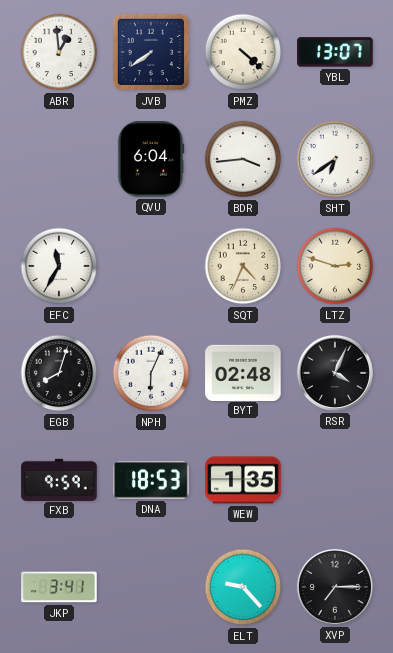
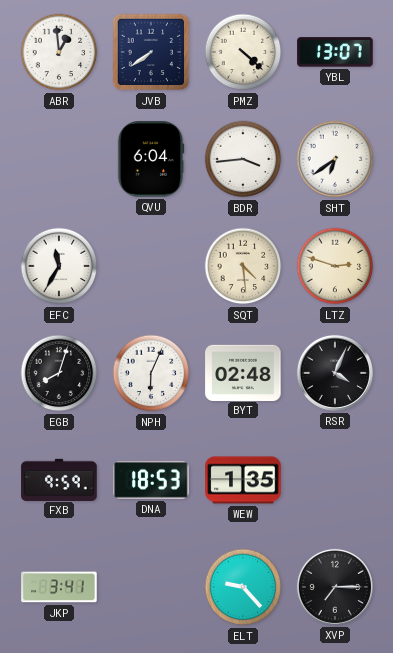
SQT: 4:34 -> 4:29
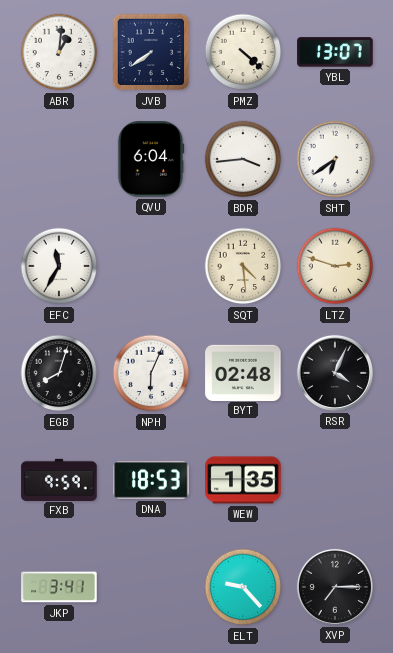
ABR: 12:59 -> 1:01
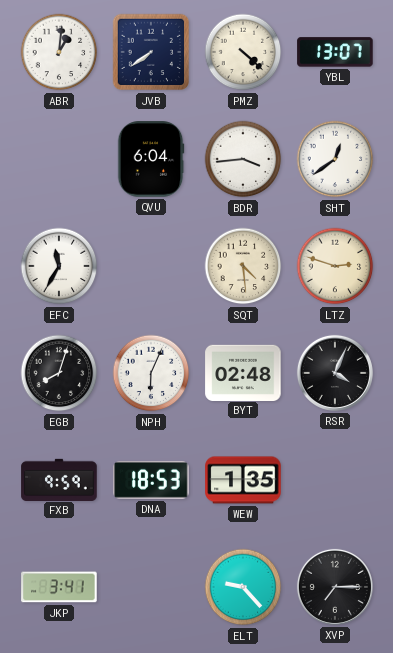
SHT: 6:39 -> 12:39
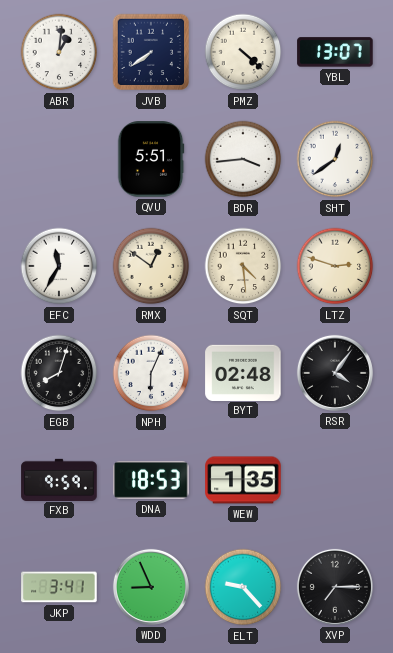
QVU: 6:04 -> 5:51
RMX: none -> 12:51
RSR: 4:04 -> 4:06
WDD: none -> 8:56
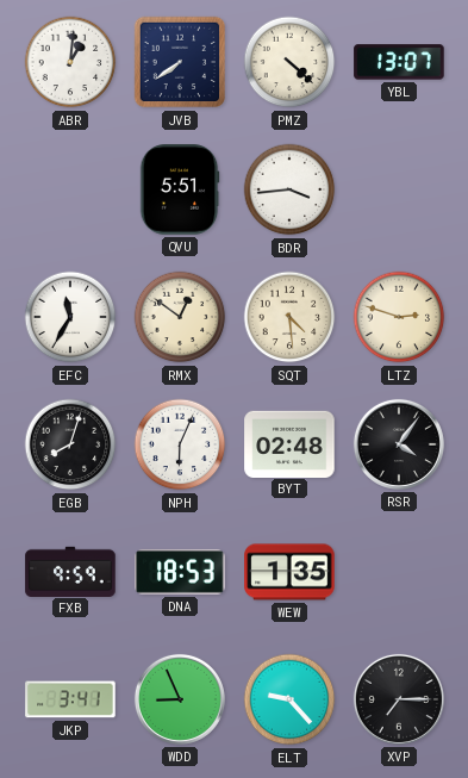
SHT: 12:39 -> none
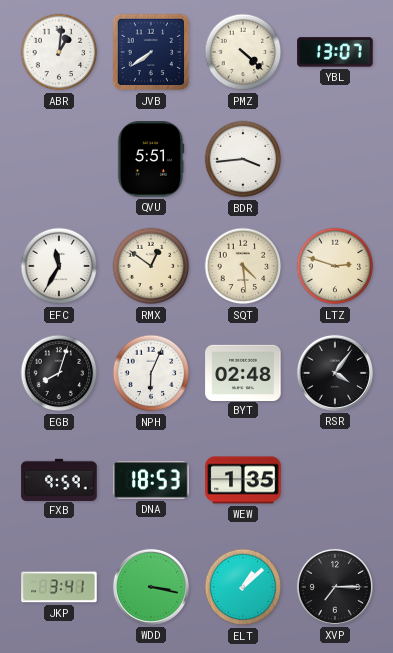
WDD: 8:56 -> 3:17
ELT: 9:23 -> 1:08
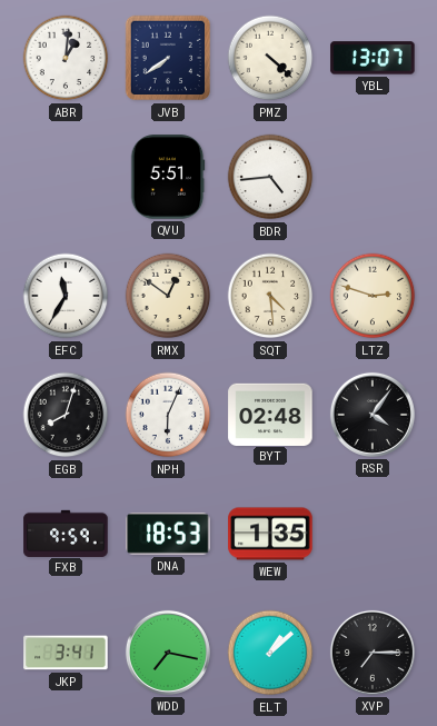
BDR: 3:44 -> 4:44
WDD: 3:17 -> 7:17
